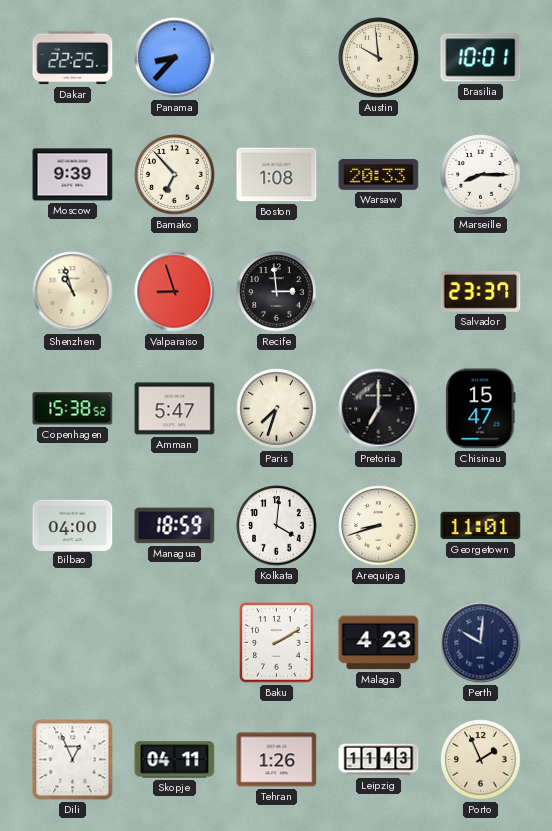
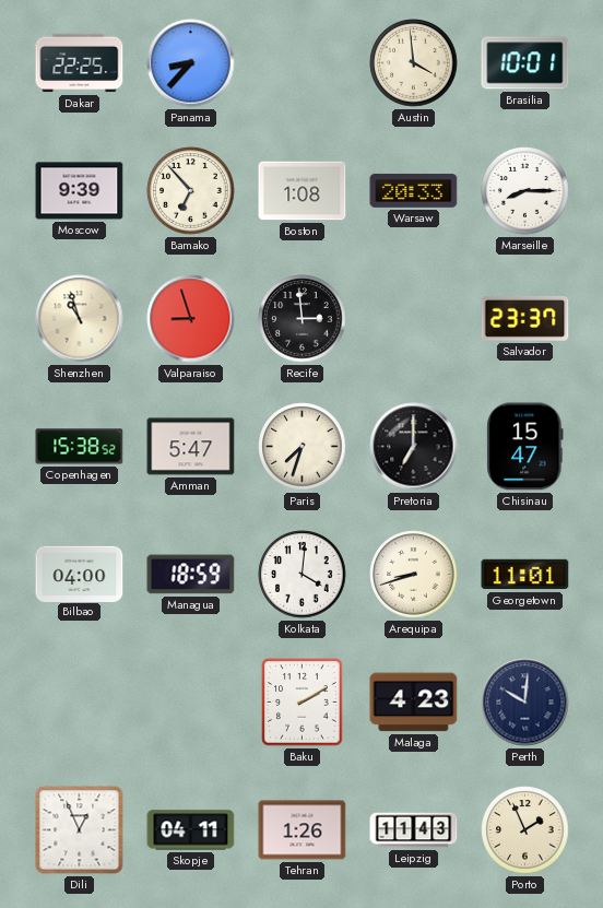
Austin: 9:59 -> 3:59
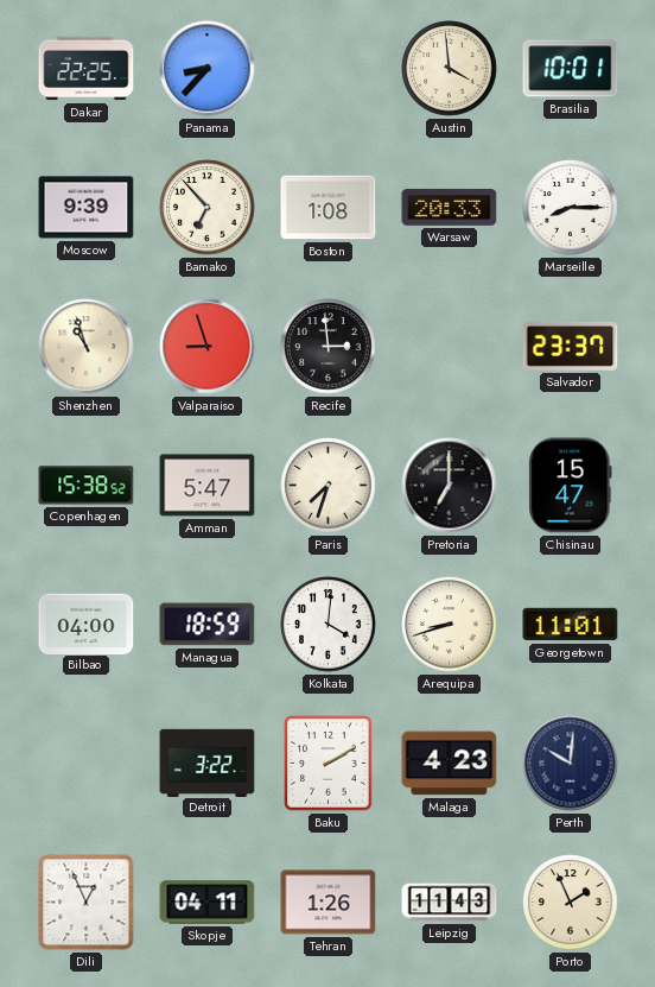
Detroit: none -> 3:22
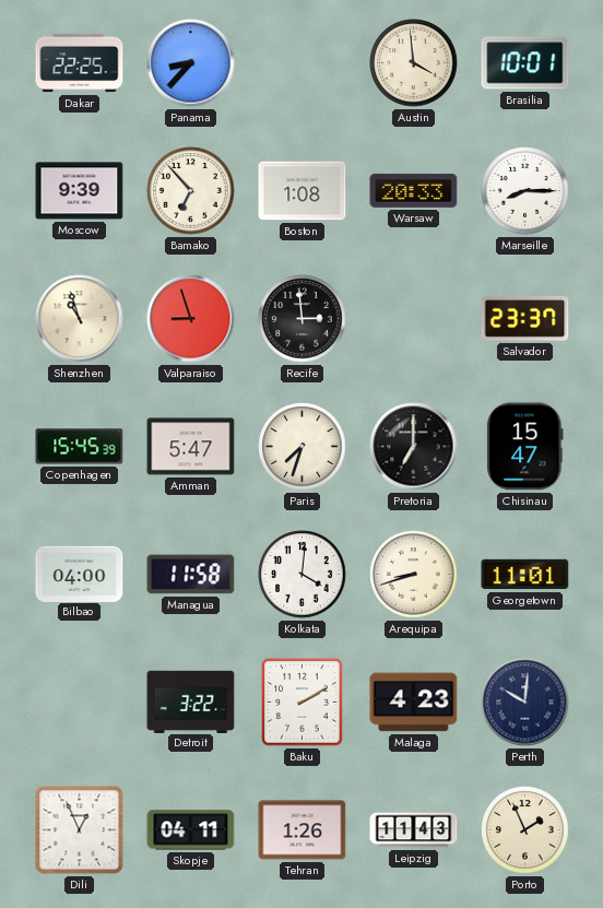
Copenhagen: 15:38 -> 15:45
Managua: 18:59 -> 11:58
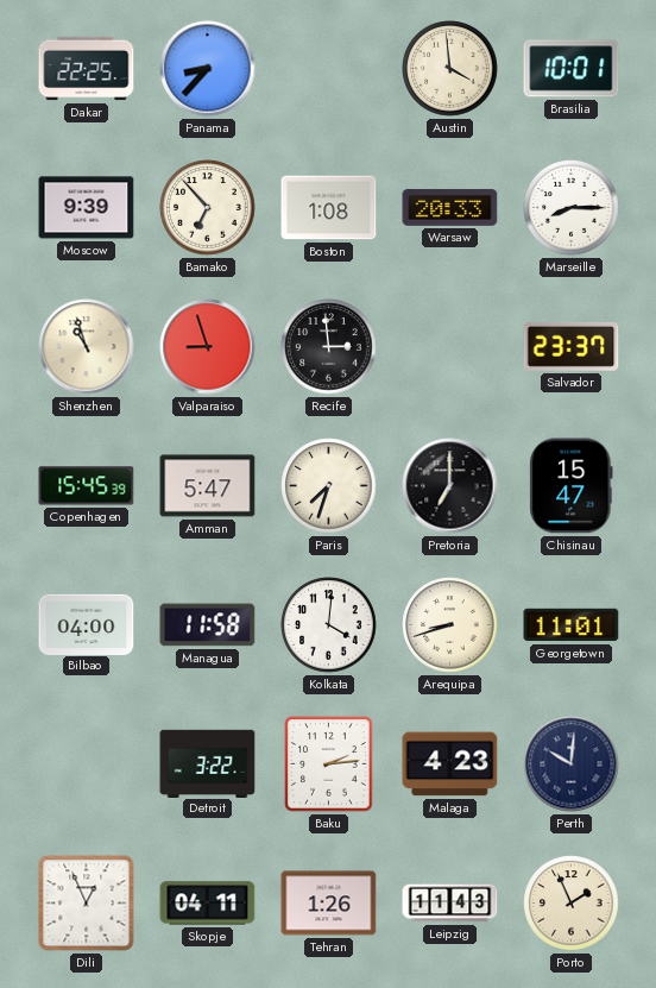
Baku: 2:10 -> 2:14
